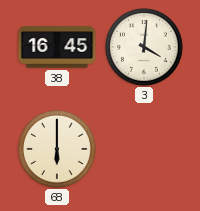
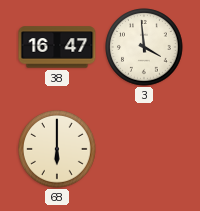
38: 16:45 -> 16:47
3: 4:01 -> 3:59
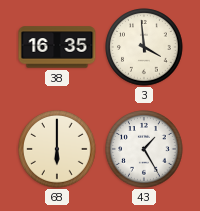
38: 16:47 -> 16:35
43: none -> 1:25
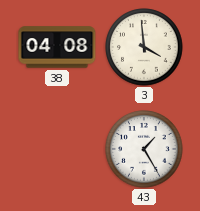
38: 16:35 -> 04:08
68: 6:00 -> none
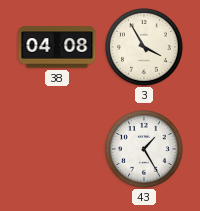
3: 3:59 -> 3:55
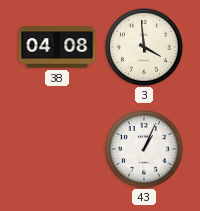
3: 3:55 -> 3:59
43: 1:25 -> 1:04
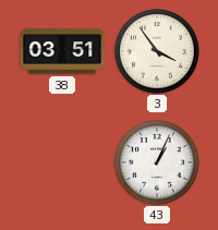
38: 04:08 -> 03:51
3: 3:59 -> 3:54
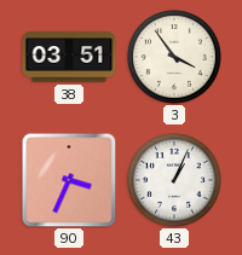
90: none -> 3:34
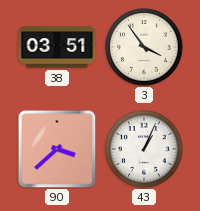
90: 3:34 -> 3:38
